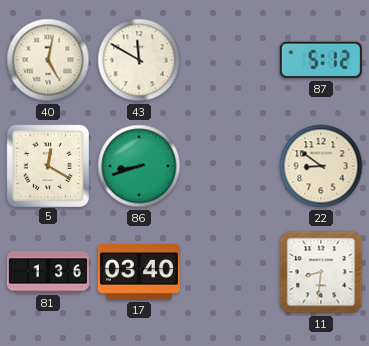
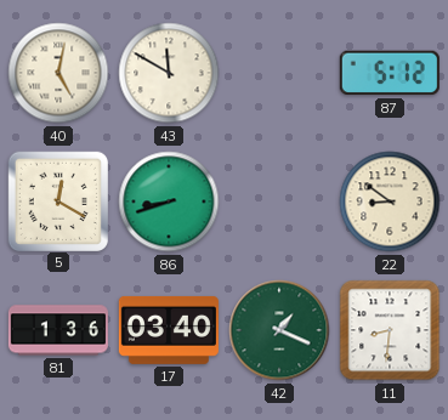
42: none -> 1:19
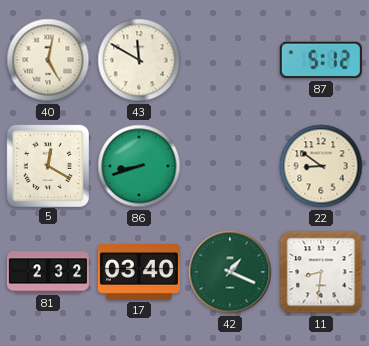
81: 1:36 -> 2:32
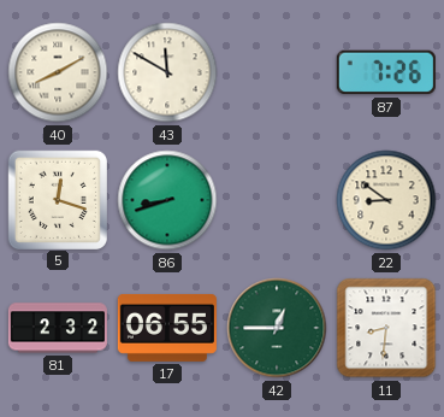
40: 5:02 -> 8:10
87: 5:12 -> 7:26
5: 12:20 -> 12:18
17: 03:40 -> 06:55
42: 1:19 -> 12:45
